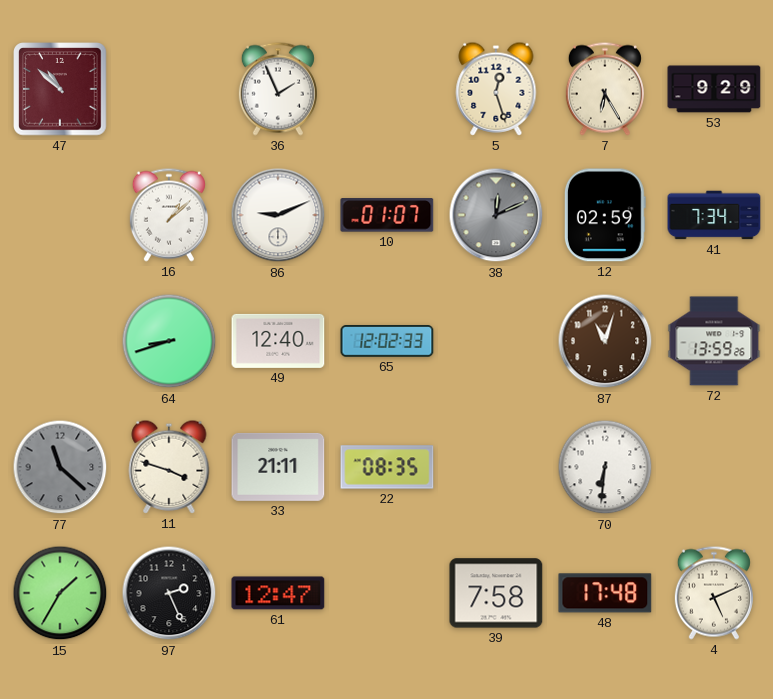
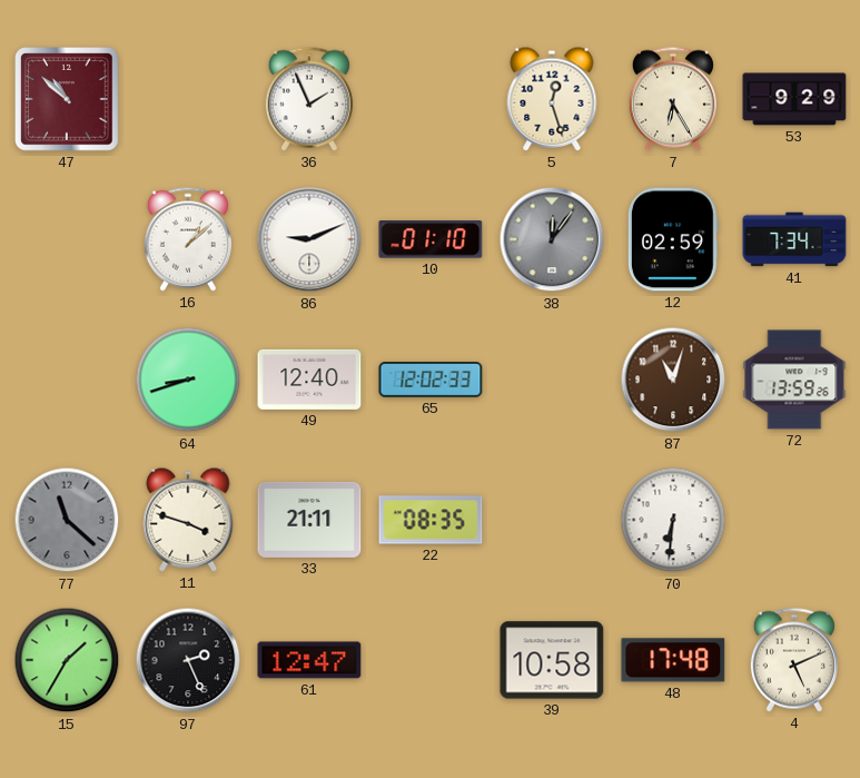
10: 01:07 -> 01:10
38: 12:11 -> 12:06
39: 7:58 -> 10:58
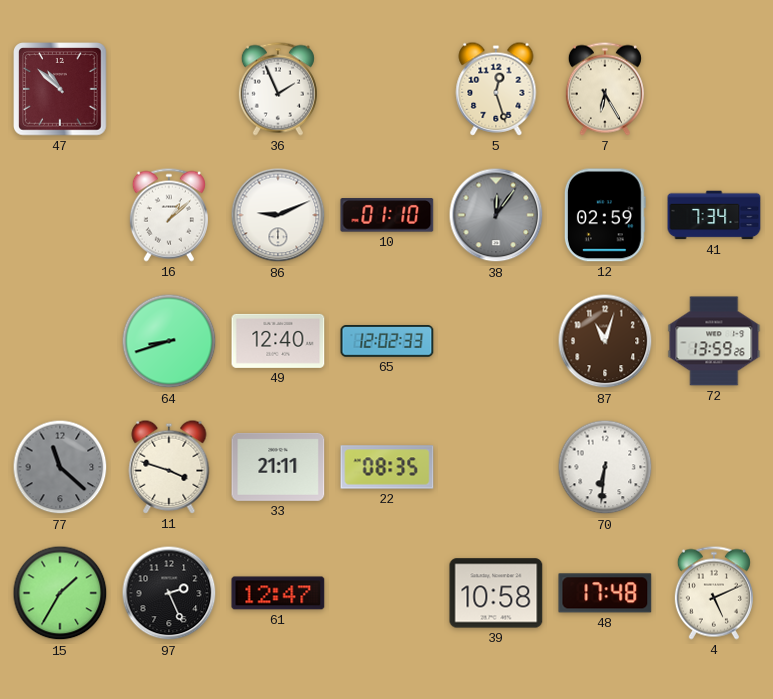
53: 9:29 -> none
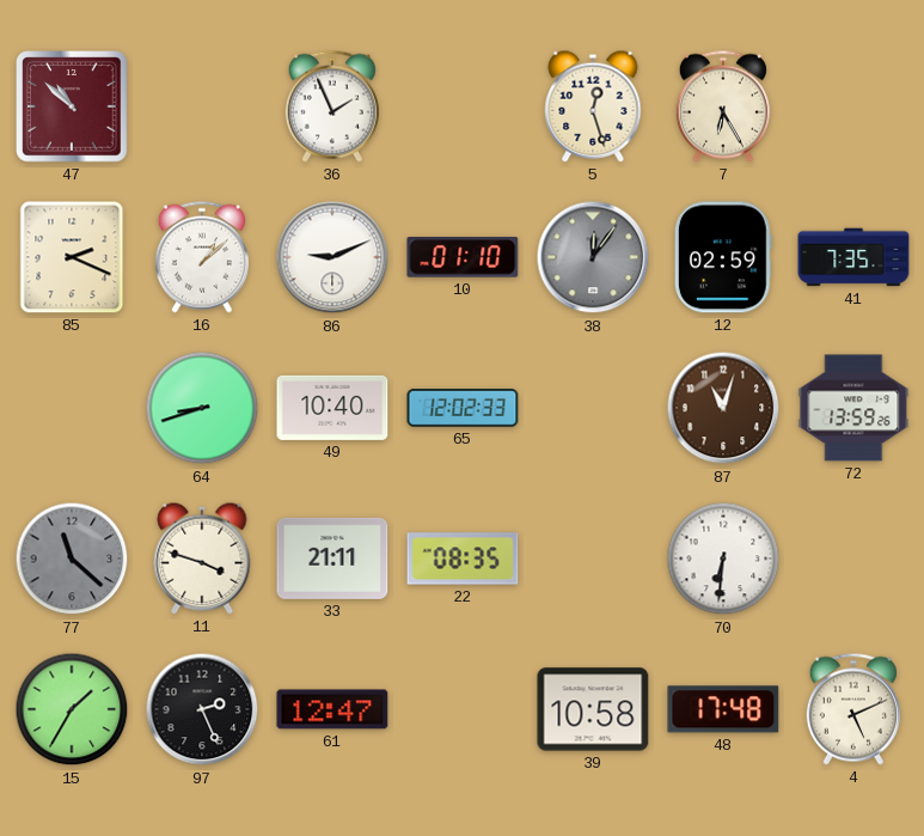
85: none -> 2:19
41: 7:34 -> 7:35
49: 12:40 -> 10:40
